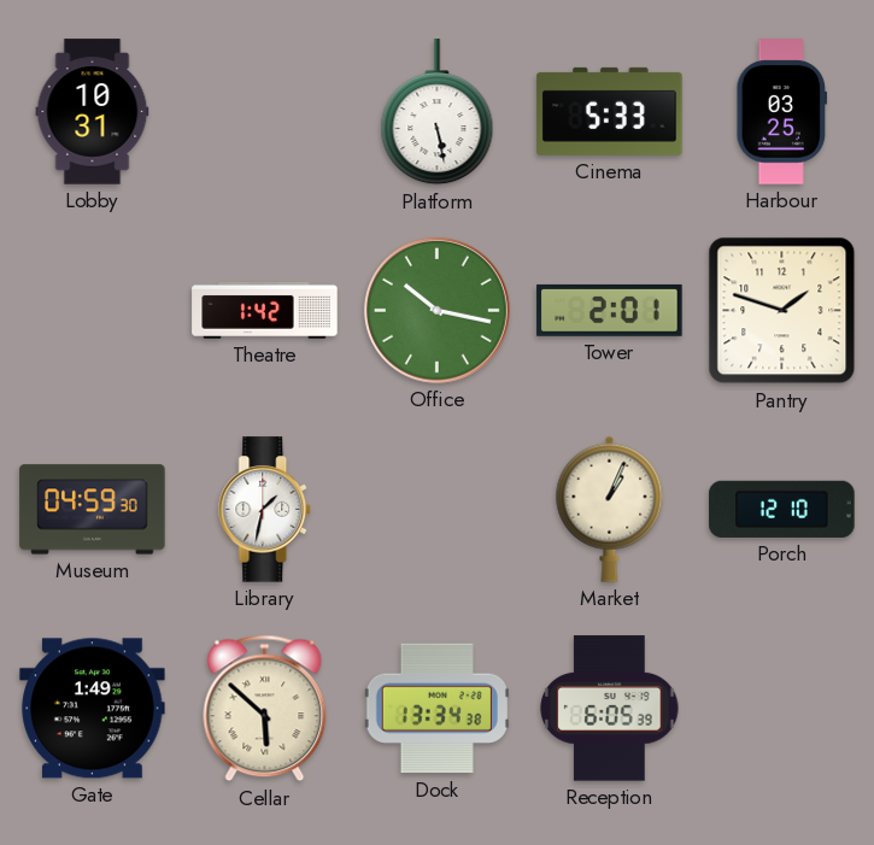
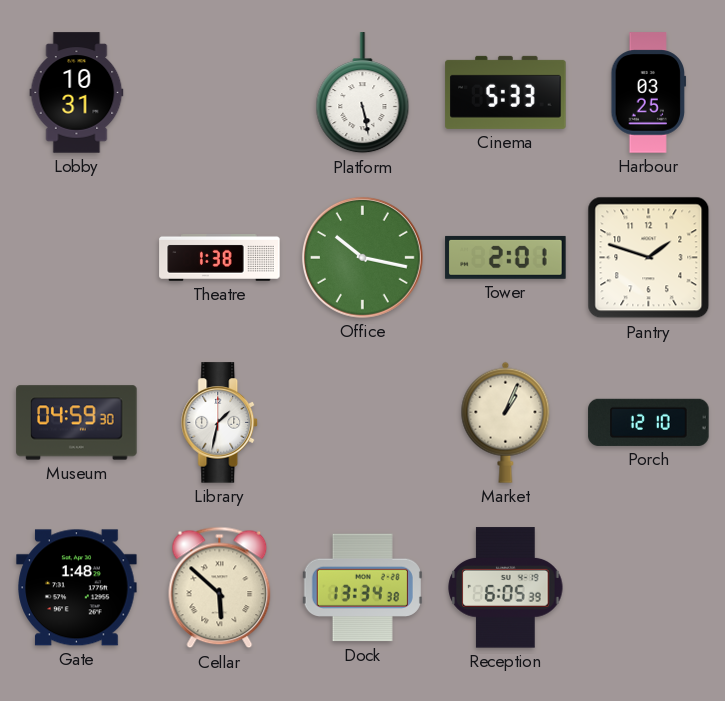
Theatre: 1:42 -> 1:38
Gate: 1:49 -> 1:48
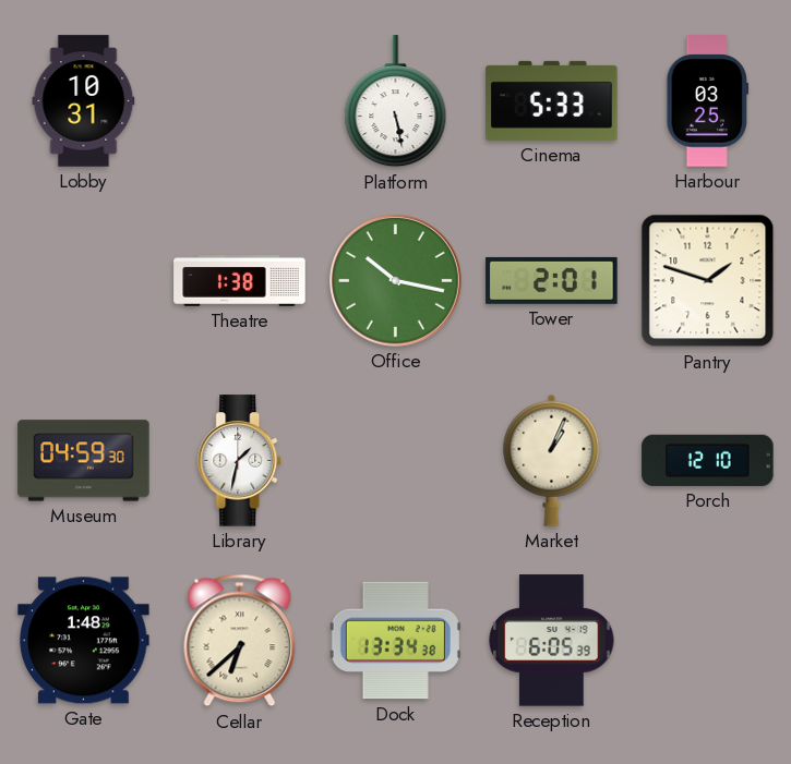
Cellar: 5:52 -> 6:38
